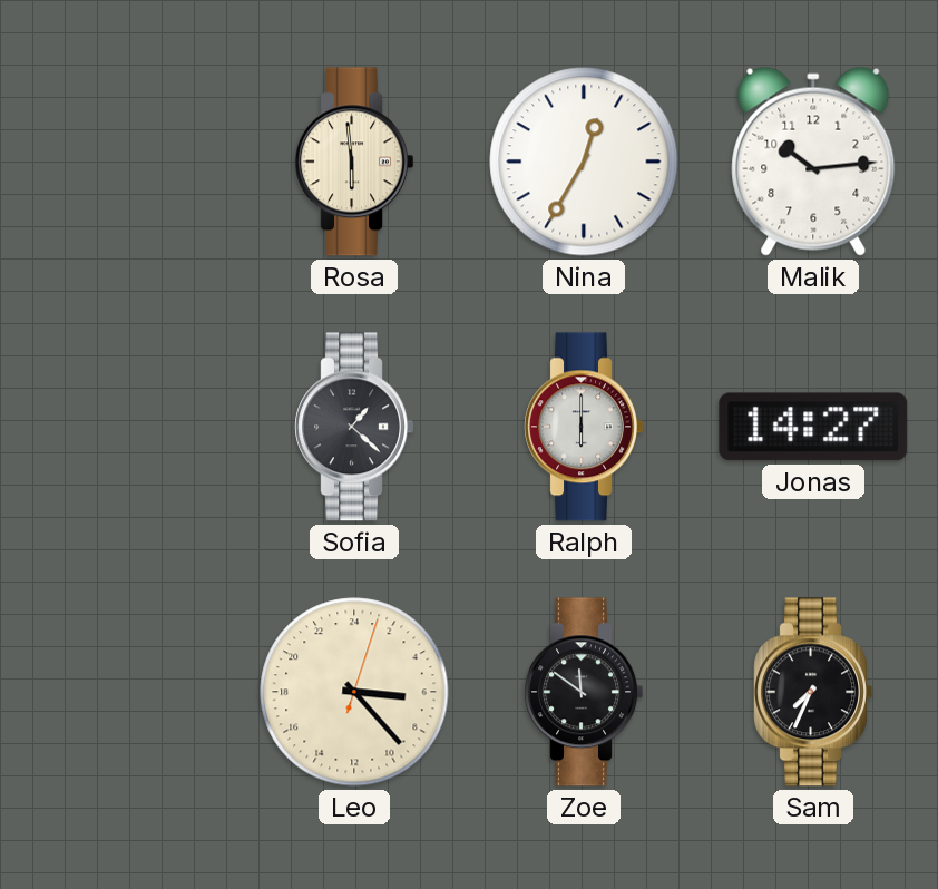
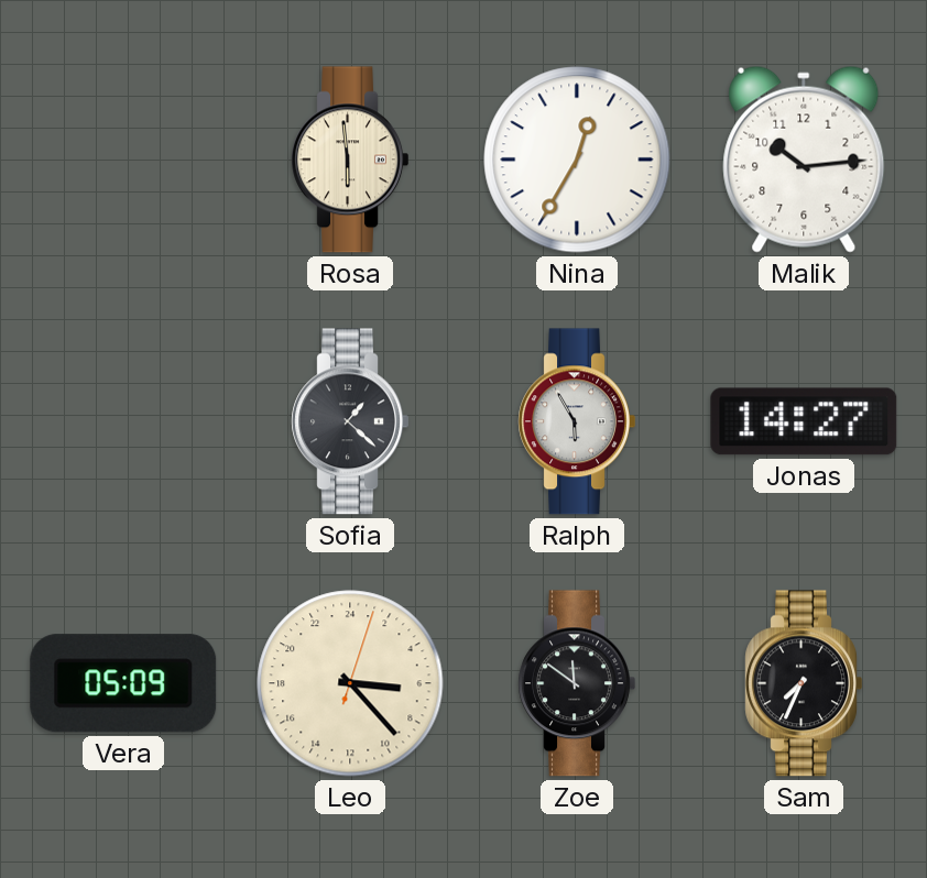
Ralph: 6:00 -> 5:55
Vera: none -> 05:09
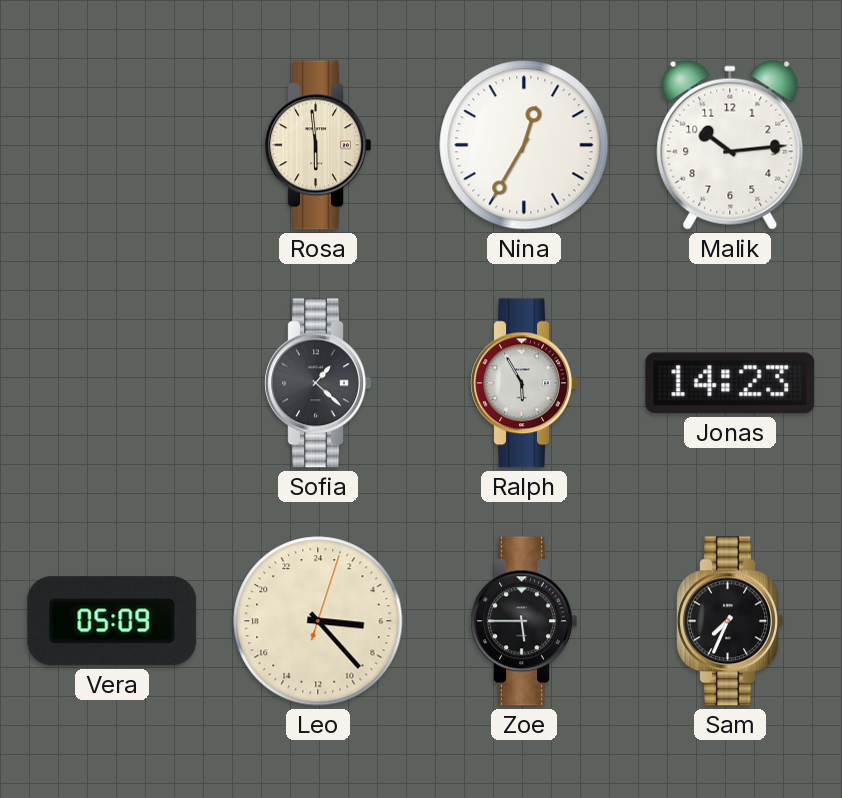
Jonas: 14:27 -> 14:23
Zoe: 11:51 -> 5:45
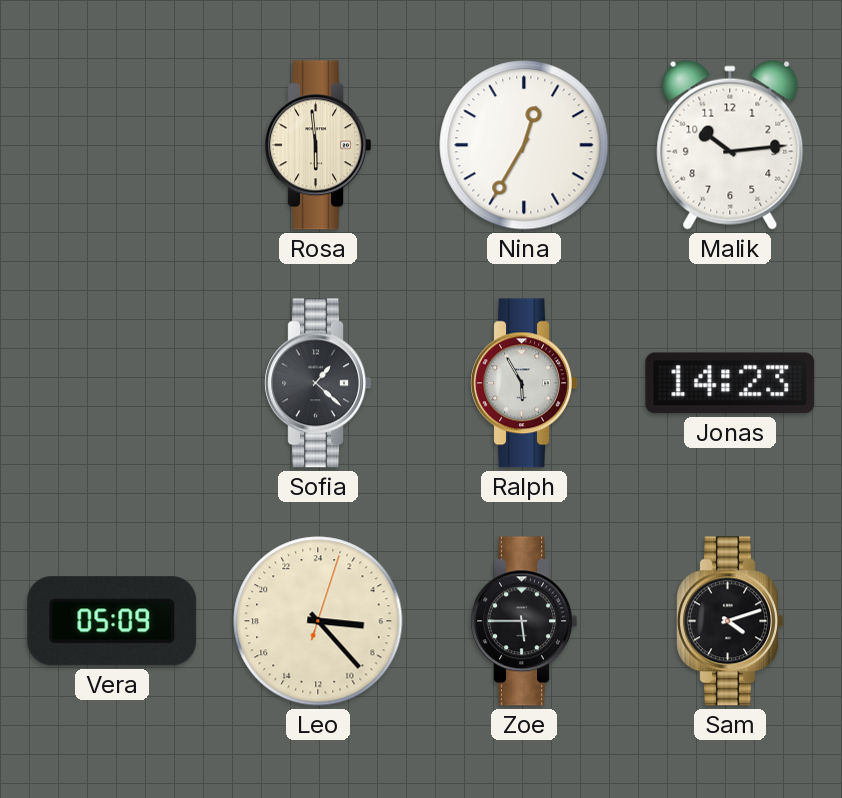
Sam: 7:34 -> 4:12
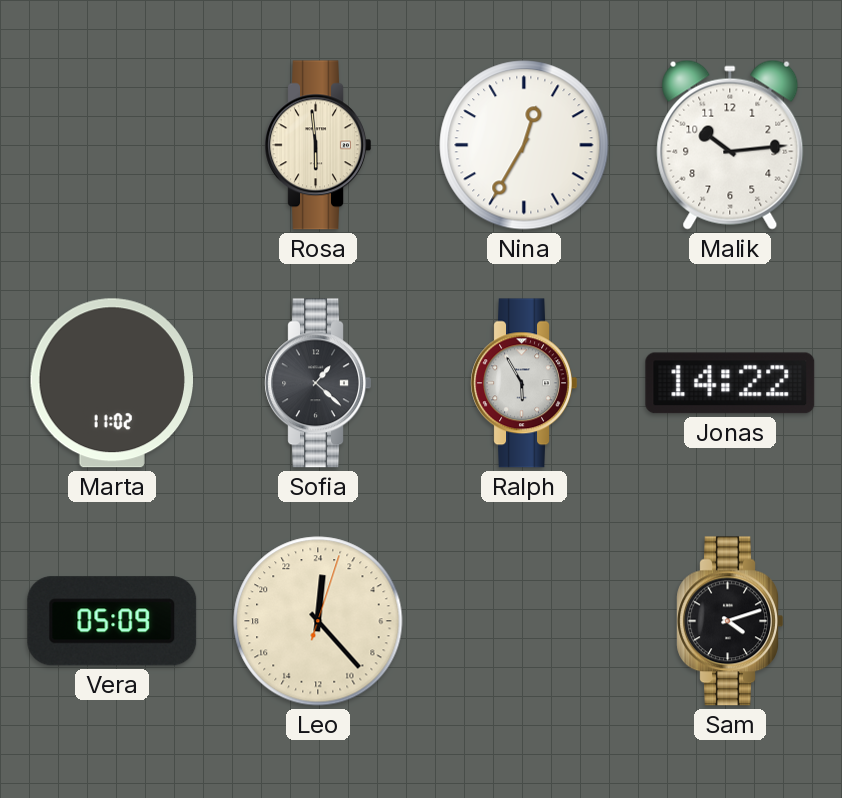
Marta: none -> 11:02
Jonas: 14:23 -> 14:22
Leo: 6:23 -> 0:23
Zoe: 5:45 -> none
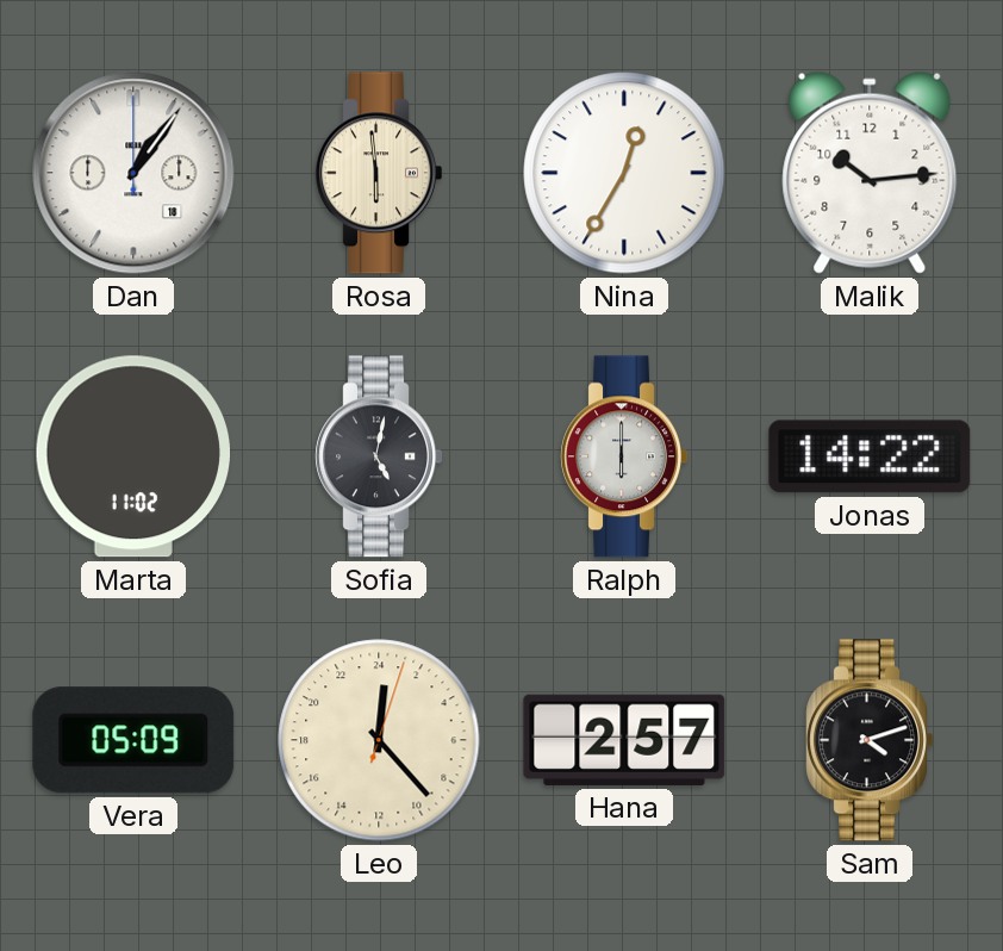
Dan: none -> 1:06
Sofia: 1:22 -> 5:02
Ralph: 5:55 -> 6:00
Hana: none -> 2:57
